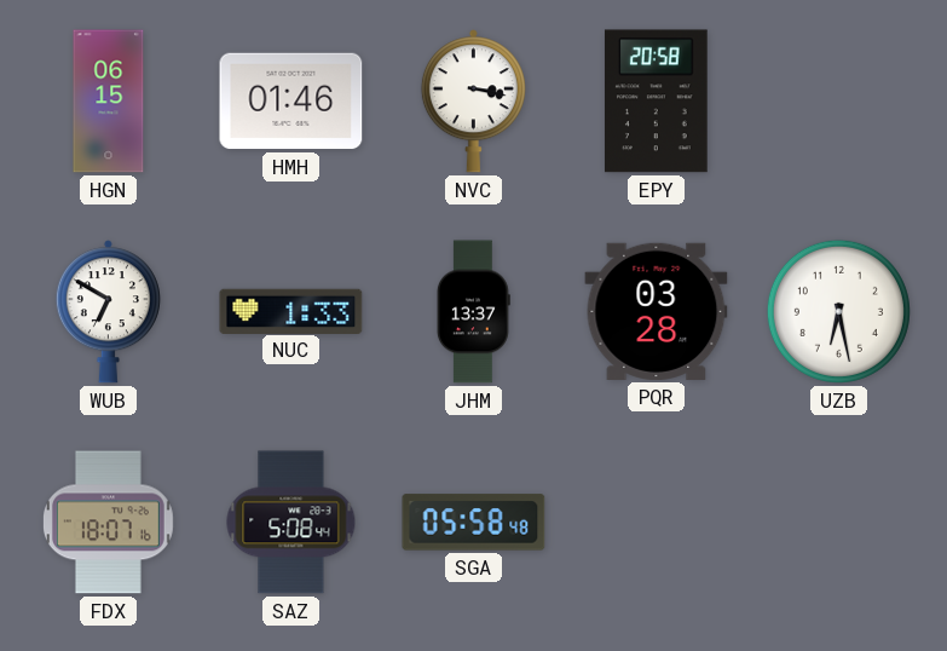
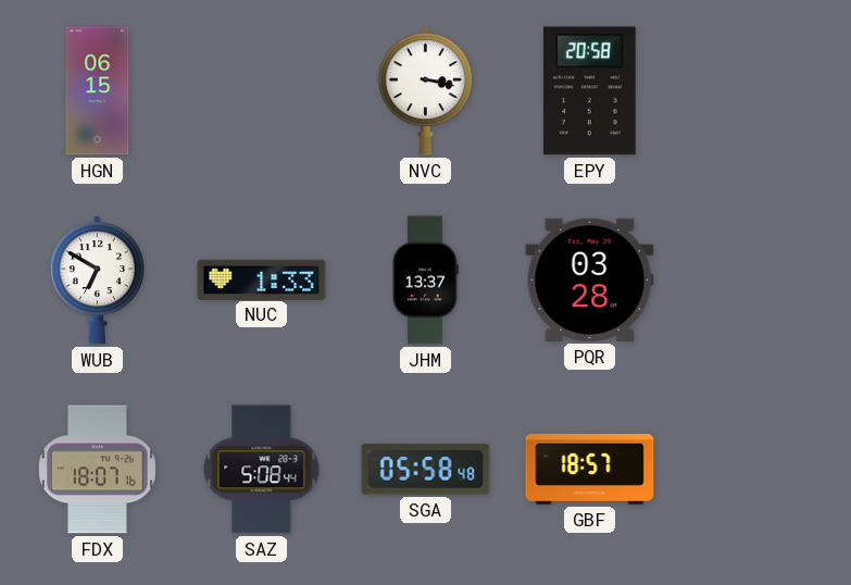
HMH: 01:46 -> none
UZB: 6:28 -> none
GBF: none -> 18:57
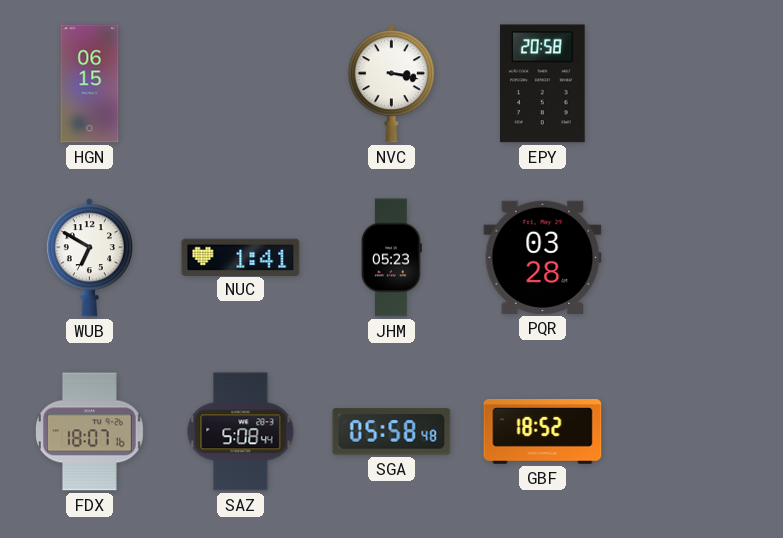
NUC: 1:33 -> 1:41
JHM: 13:37 -> 05:23
GBF: 18:57 -> 18:52
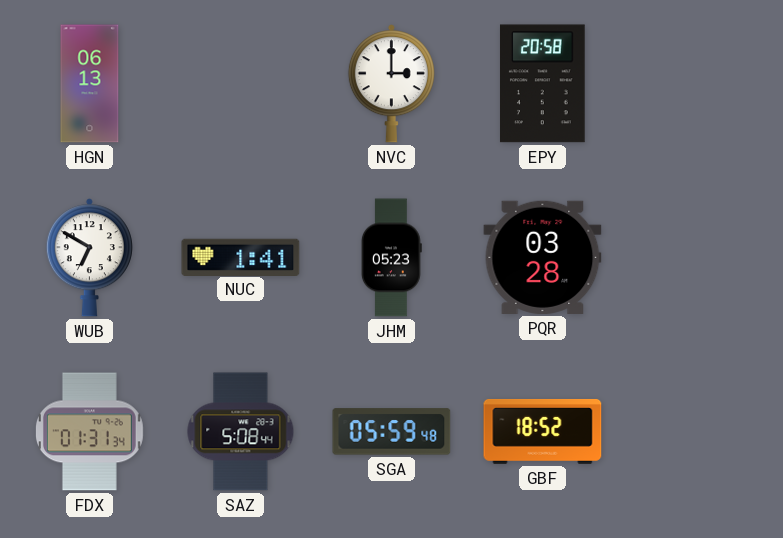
HGN: 06:15 -> 06:13
NVC: 3:17 -> 3:00
FDX: 18:07 -> 01:31
SGA: 05:58 -> 05:59
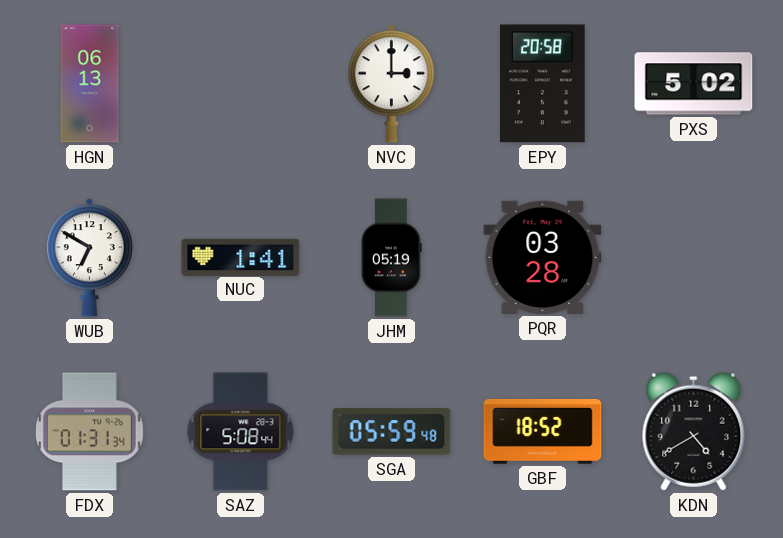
PXS: none -> 5:02
JHM: 05:23 -> 05:19
KDN: none -> 4:40
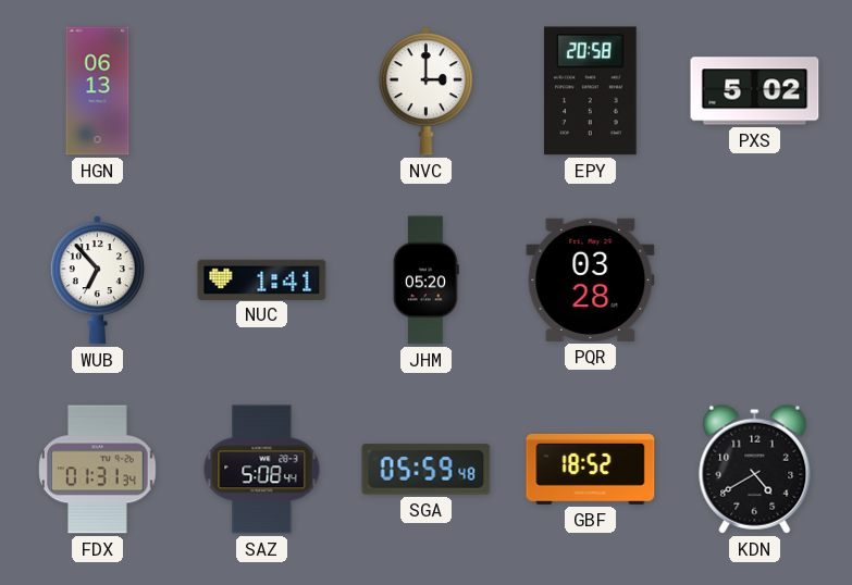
WUB: 6:50 -> 6:53
JHM: 05:19 -> 05:20
